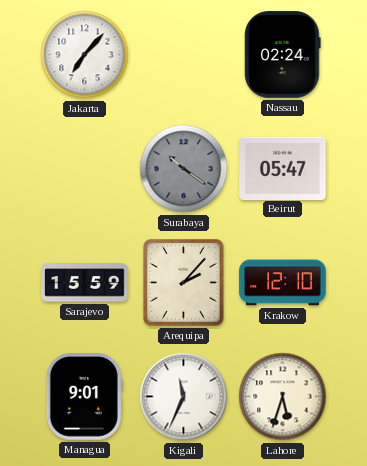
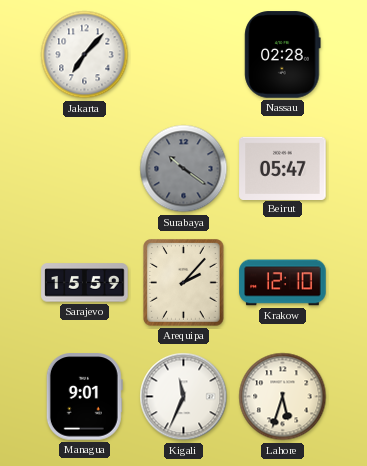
Nassau: 02:24 -> 02:28
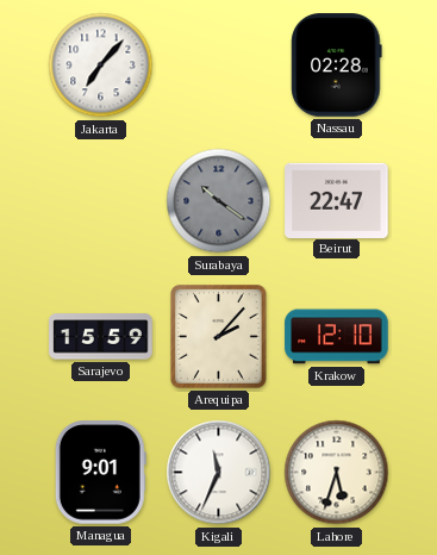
Beirut: 05:47 -> 22:47
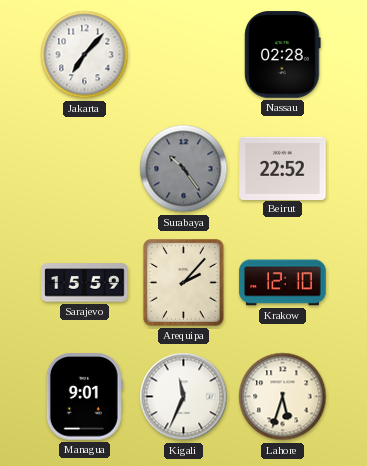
Surabaya: 10:21 -> 10:24
Beirut: 22:47 -> 22:52
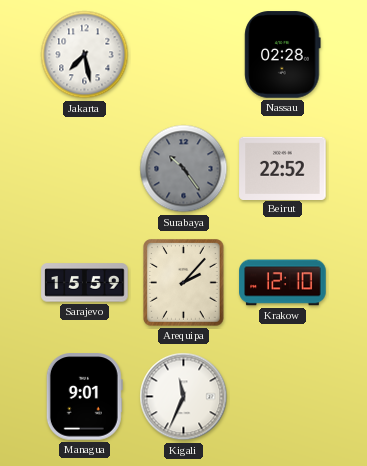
Jakarta: 7:07 -> 7:28
Lahore: 5:33 -> none
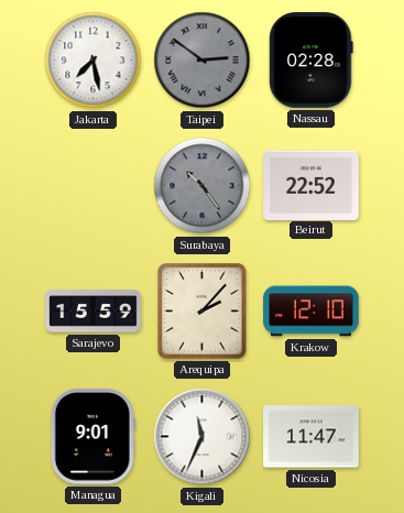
Taipei: none -> 2:51
Nicosia: none -> 11:47
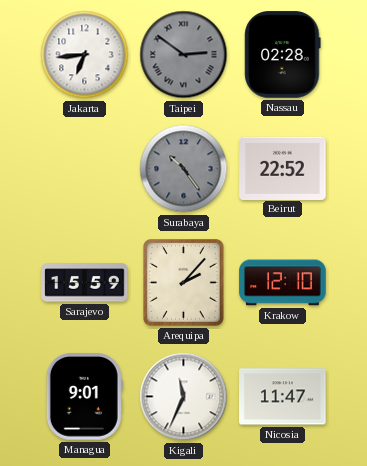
Jakarta: 7:28 -> 6:44
